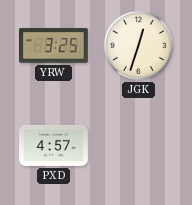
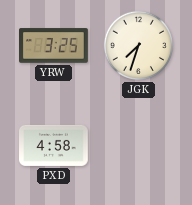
JGK: 12:33 -> 7:33
PXD: 4:57 -> 4:58
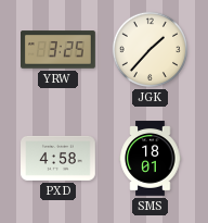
JGK: 7:33 -> 1:37
SMS: none -> 18:01
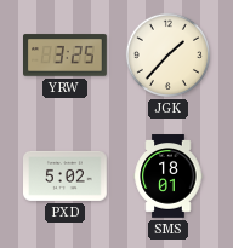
PXD: 4:58 -> 5:02
